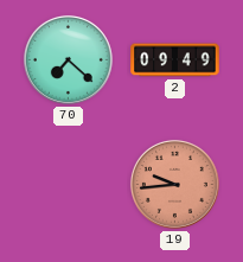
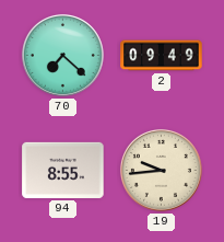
94: none -> 8:55
19 dial: salmon -> cream
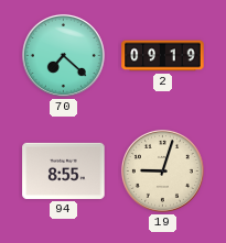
2: 09:49 -> 09:19
19: 9:44 -> 9:03
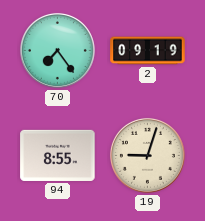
70: 7:22 -> 7:24
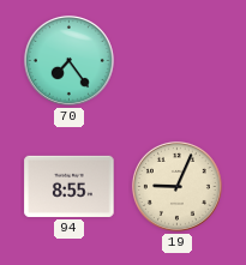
2: 09:19 -> none
19: 9:03 -> 9:04
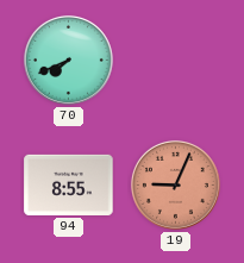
70: 7:24 -> 7:41
19 dial: cream -> salmon
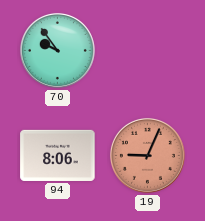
70: 7:41 -> 9:54
94: 8:55 -> 8:06
